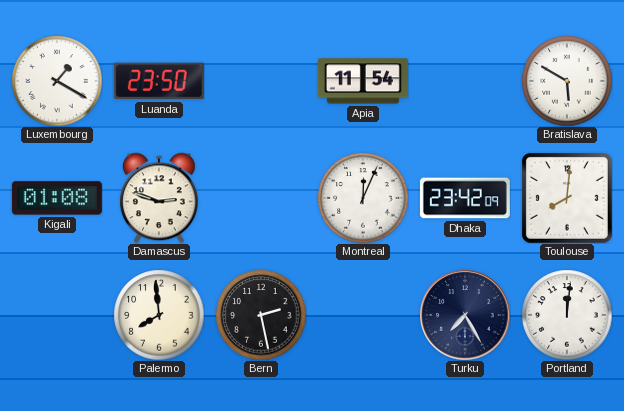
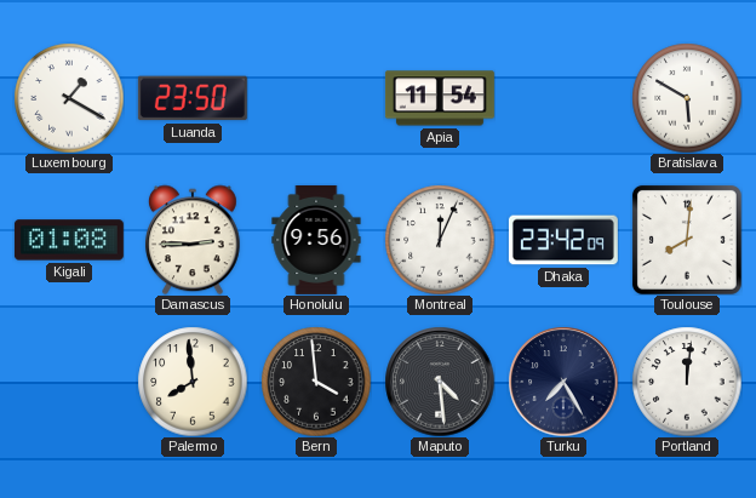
Damascus: 2:48 -> 2:45
Honolulu: none -> 9:56
Bern: 2:28 -> 3:59
Maputo: none -> 4:29
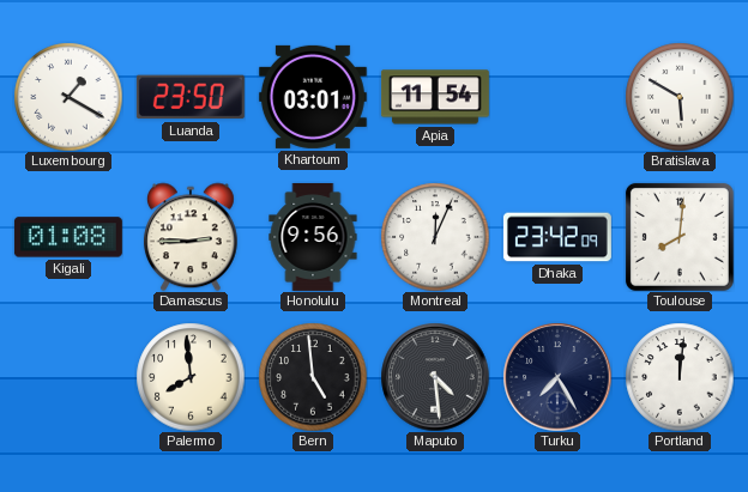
Khartoum: none -> 03:01
Bern: 3:59 -> 4:59
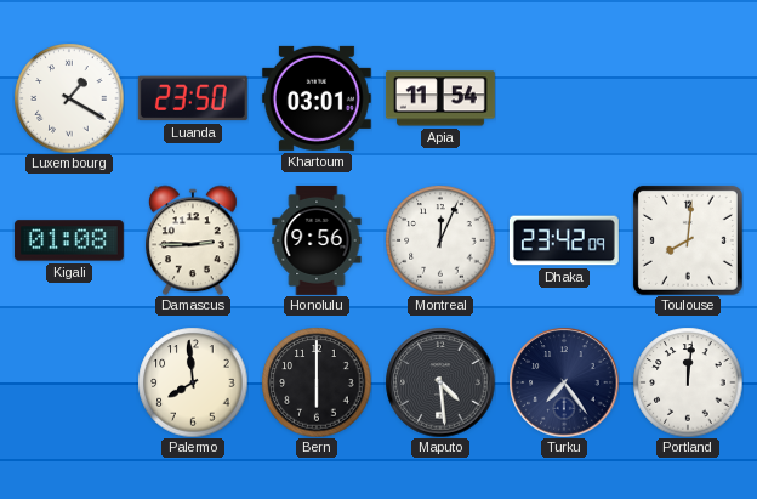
Bratislava: 5:50 -> none
Bern: 4:59 -> 6:00
Turku: 7:25 -> 7:24
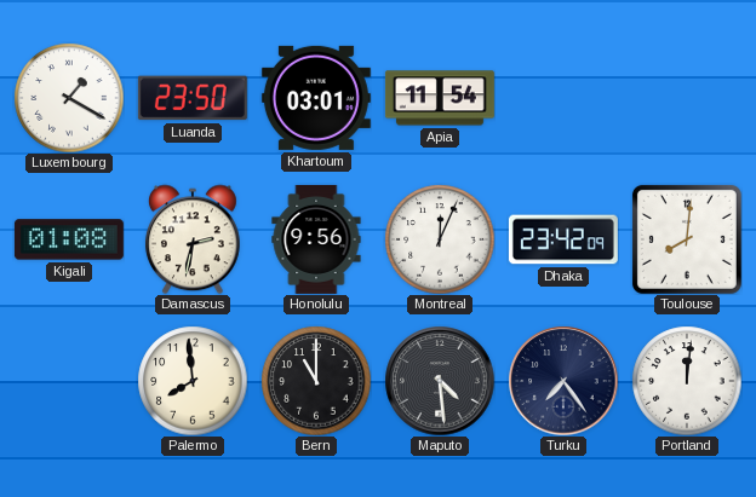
Damascus: 2:45 -> 2:32
Bern: 6:00 -> 11:00
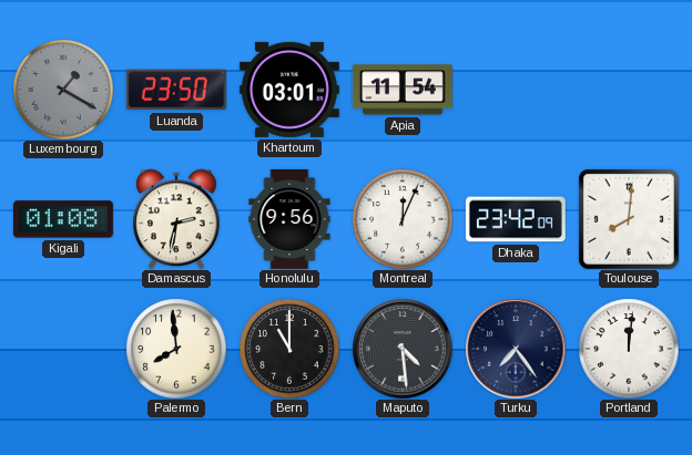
Luxembourg dial: white -> grey
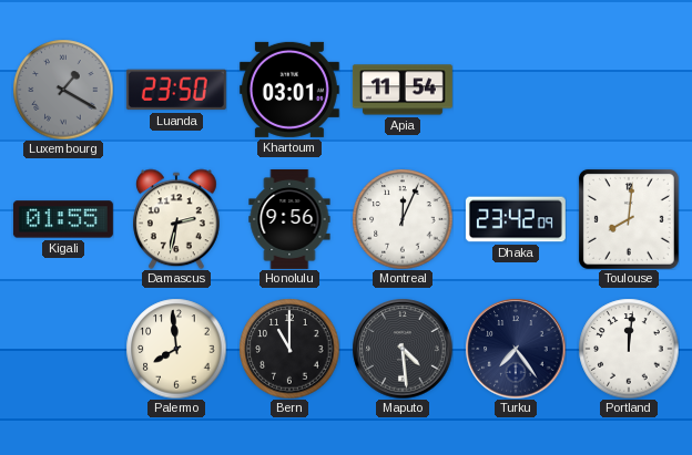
Kigali: 01:08 -> 01:55
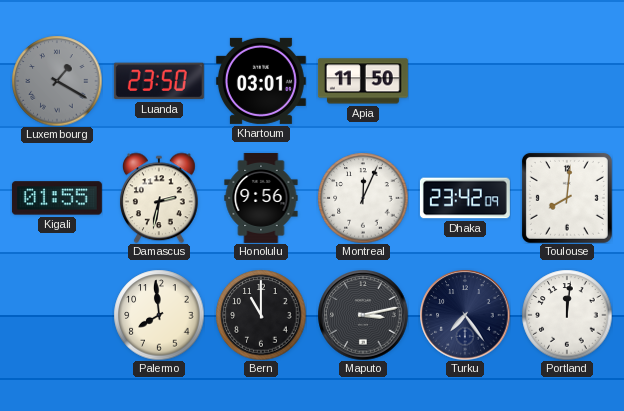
Apia: 11:54 -> 11:50
Maputo: 4:29 -> 3:13
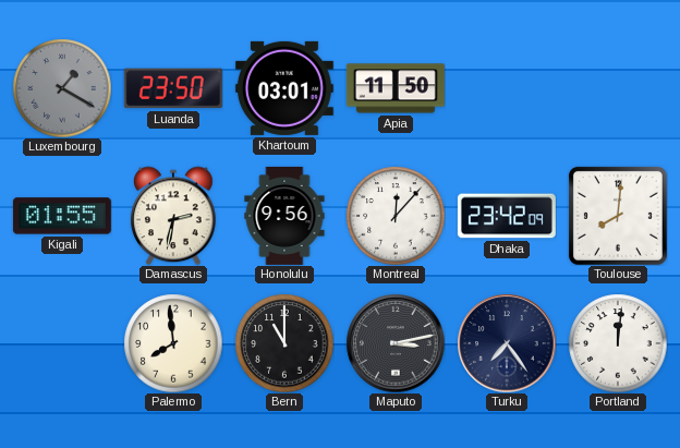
Montreal: 12:04 -> 12:07
